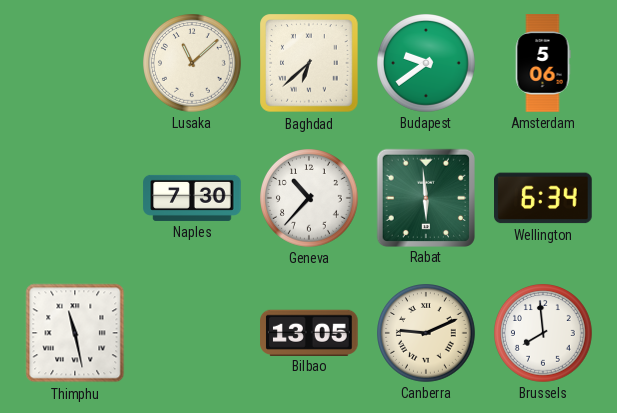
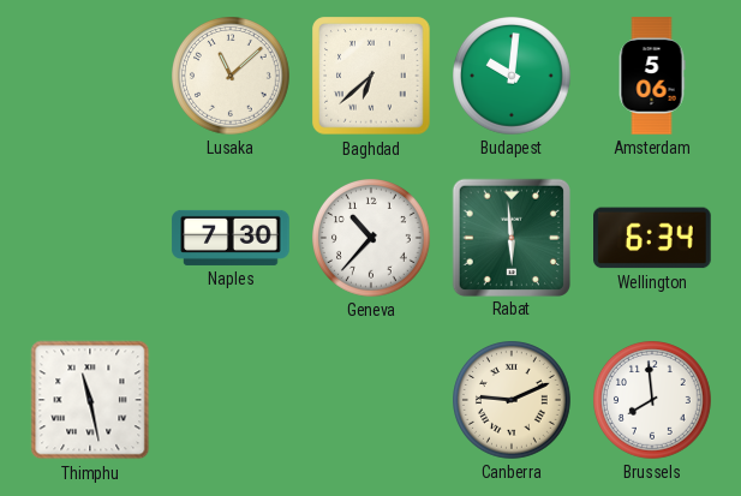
Budapest: 9:39 -> 10:01
Bilbao: 13:05 -> none
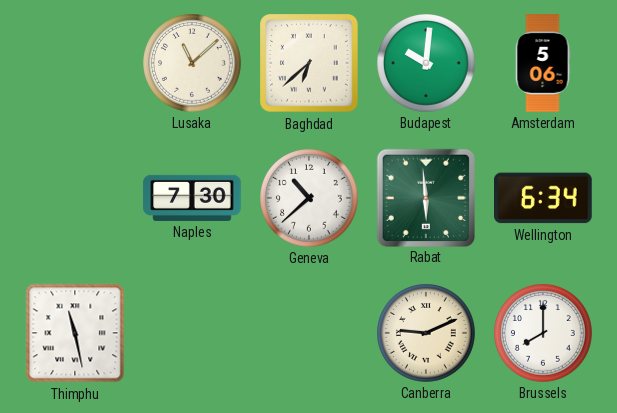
Geneva: 10:37 -> 10:38
Brussels: 7:59 -> 8:00
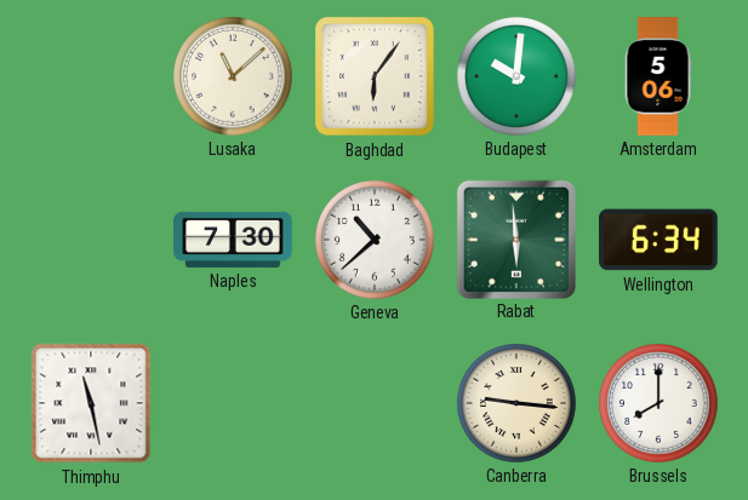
Baghdad: 6:38 -> 6:06
Canberra: 9:11 -> 9:16
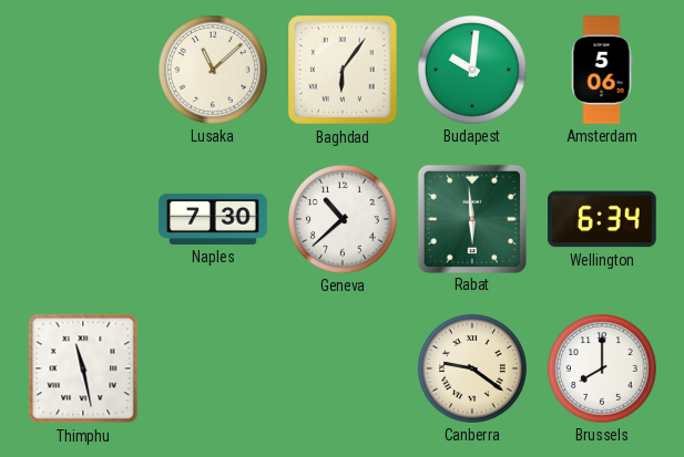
Canberra: 9:16 -> 9:21
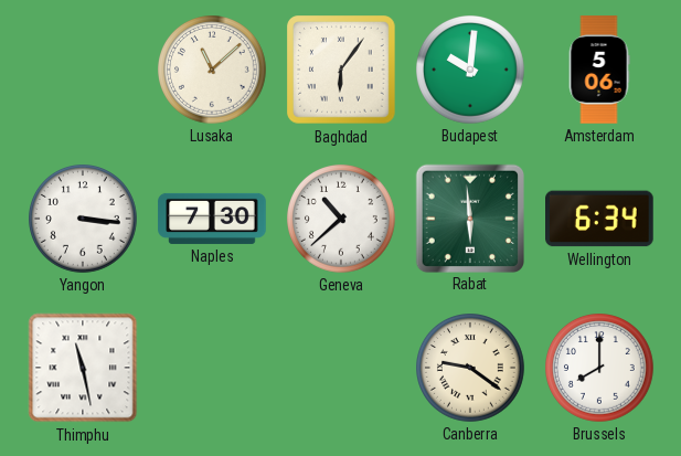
Yangon: none -> 3:16
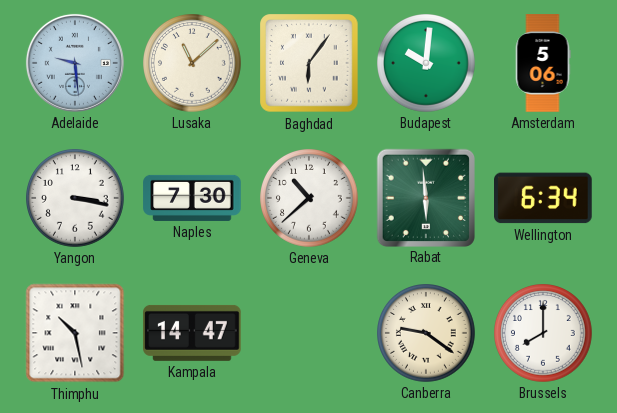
Adelaide: none -> 9:29
Yangon: 3:16 -> 3:17
Thimphu: 11:28 -> 10:28
Kampala: none -> 14:47
